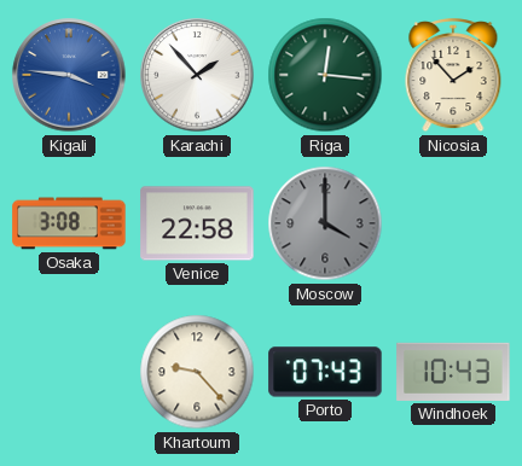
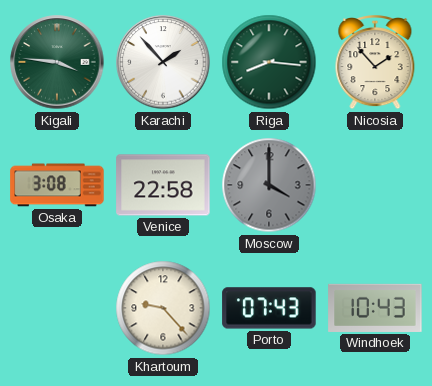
Kigali dial: blue -> green
Riga: 12:16 -> 8:16
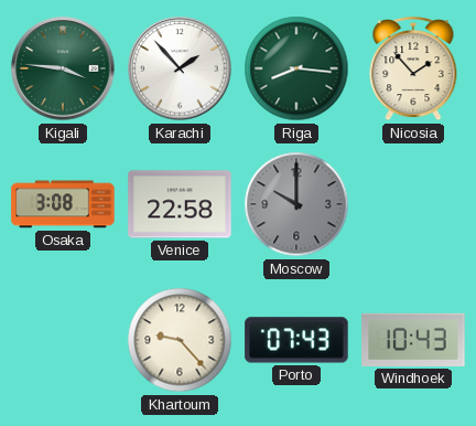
Moscow: 4:00 -> 10:00
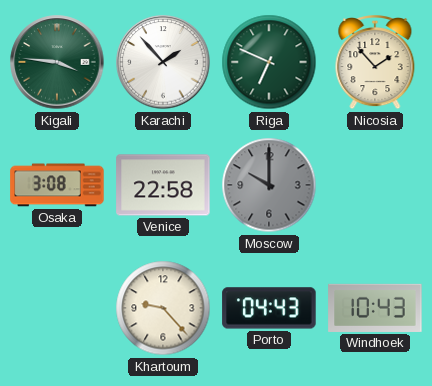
Riga: 8:16 -> 6:49
Porto: 07:43 -> 04:43
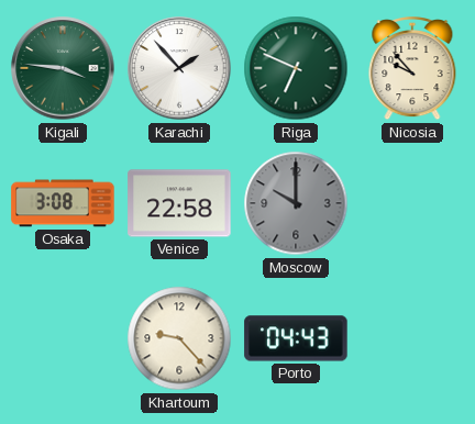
Nicosia: 1:53 -> 9:53
Windhoek: 10:43 -> none
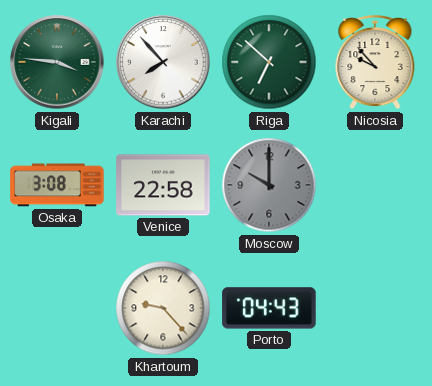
Karachi: 1:53 -> 7:53
Riga: 6:49 -> 6:52
